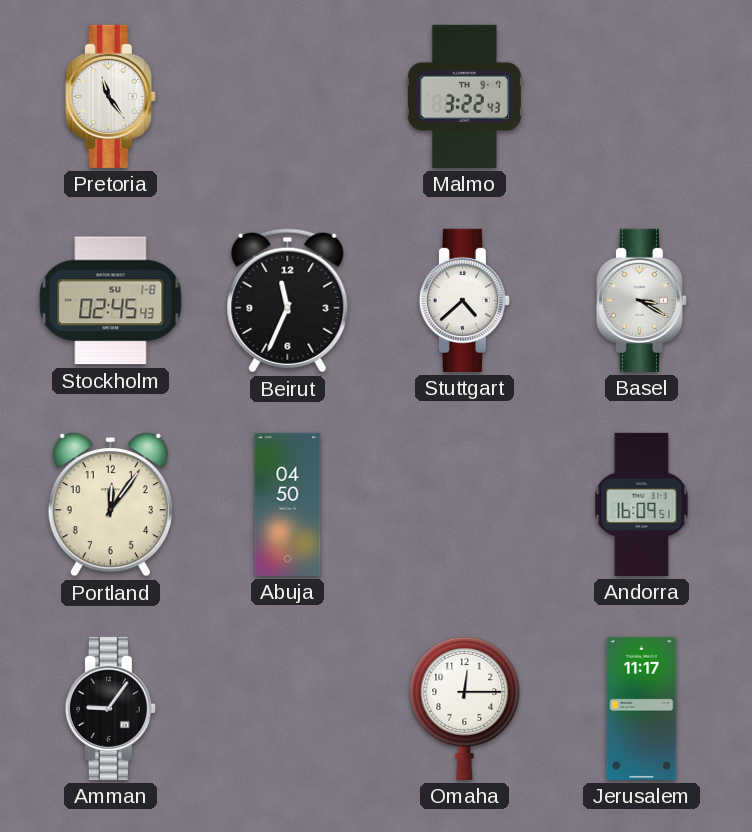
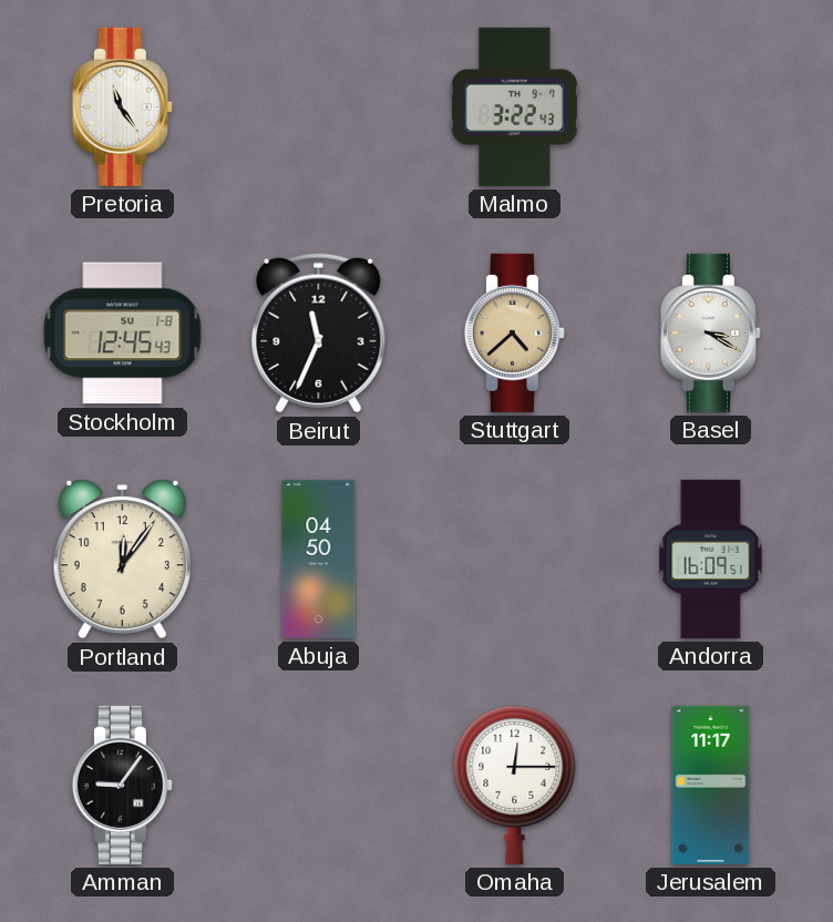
Stockholm: 02:45 -> 12:45
Stuttgart dial: white -> champagne
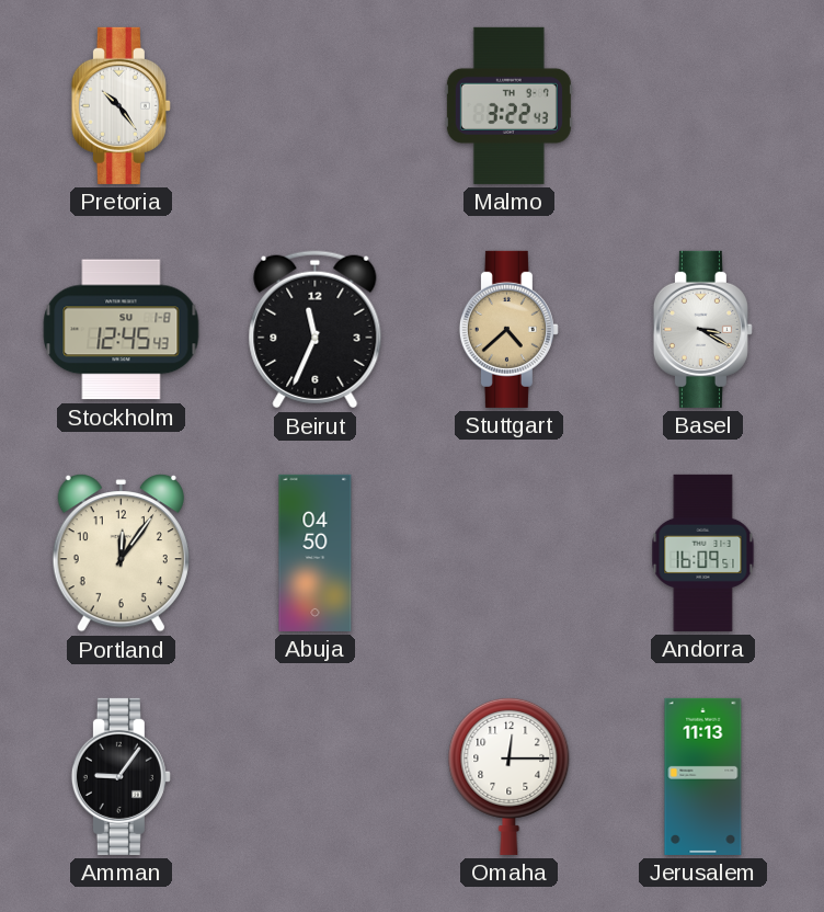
Pretoria: 11:24 -> 10:24
Jerusalem: 11:17 -> 11:13
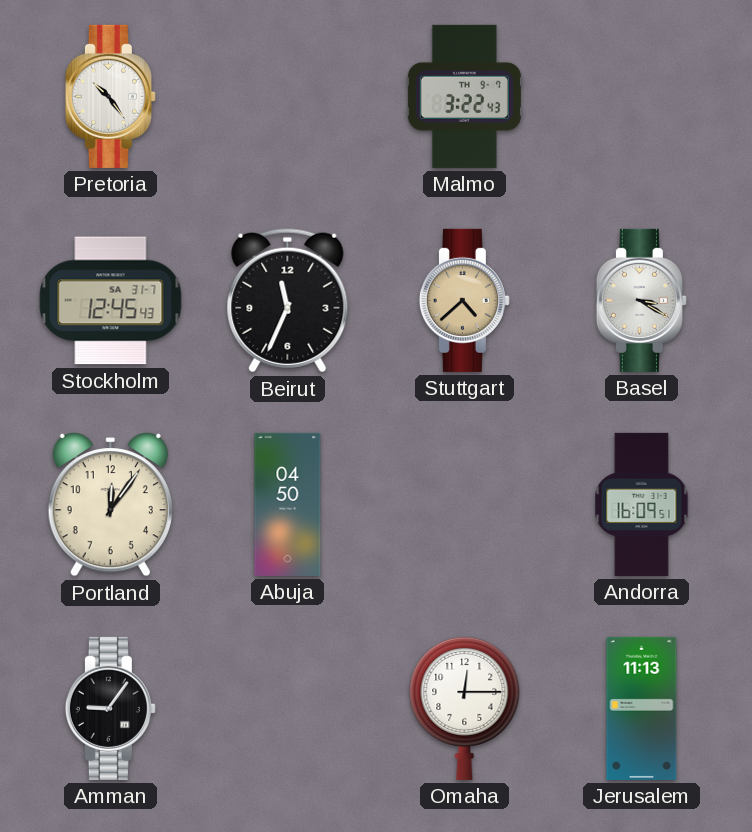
Stockholm date: SU 1-8 -> SA 31-7
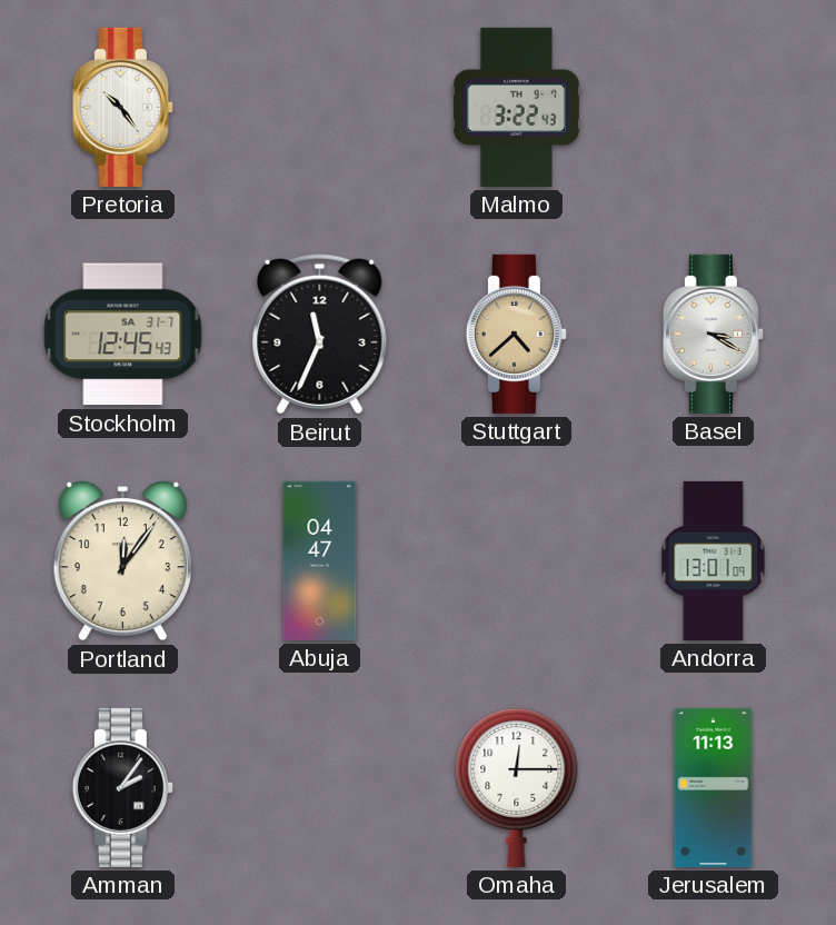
Abuja: 04:50 -> 04:47
Andorra: 16:09 -> 13:01
Amman: 9:06 -> 2:06
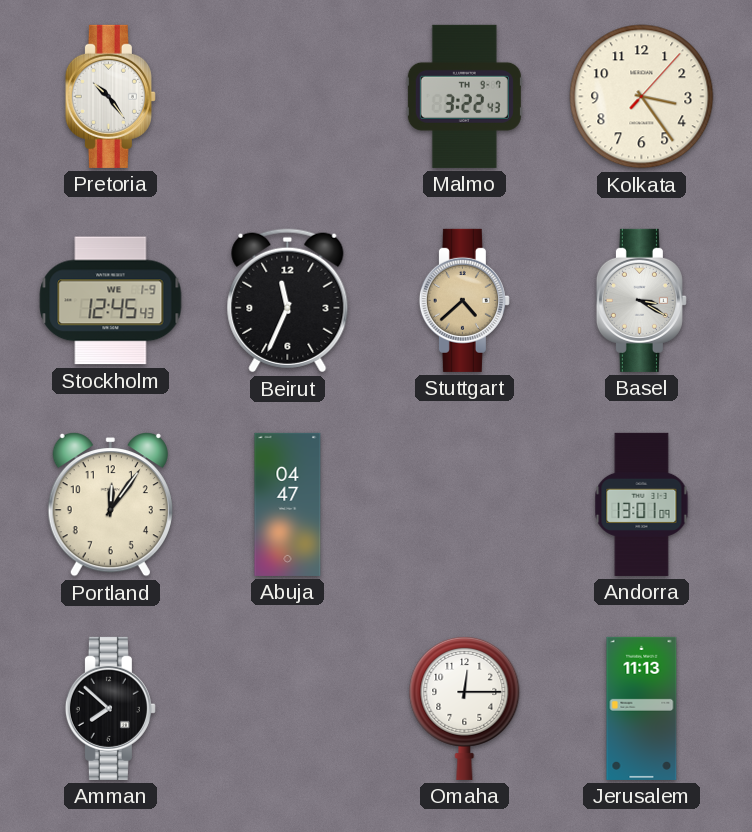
Kolkata: none -> 3:24
Stockholm date: SA 31-7 -> WE 1-9
Amman: 2:06 -> 7:52
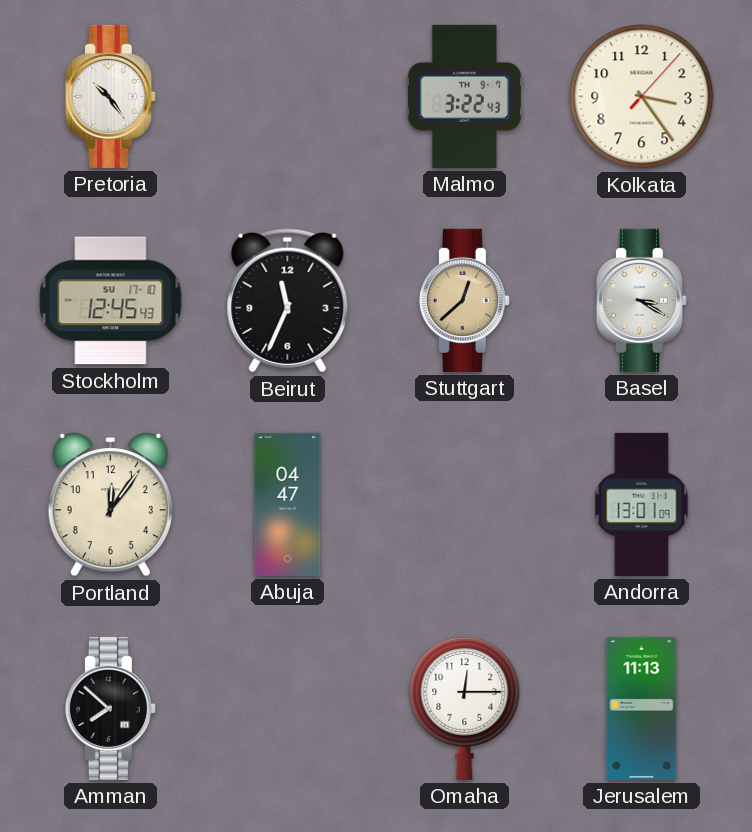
Stockholm date: WE 1-9 -> SU 17-10
Stuttgart: 4:38 -> 12:38
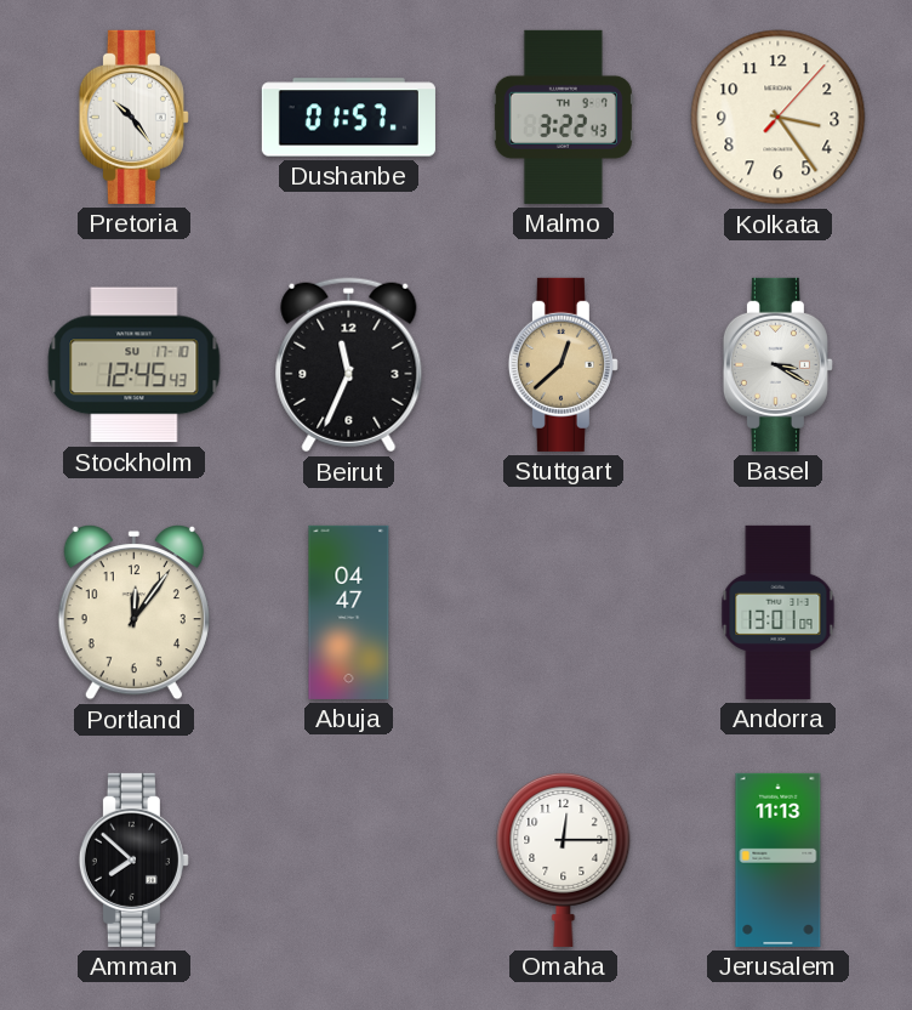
Dushanbe: none -> 01:57
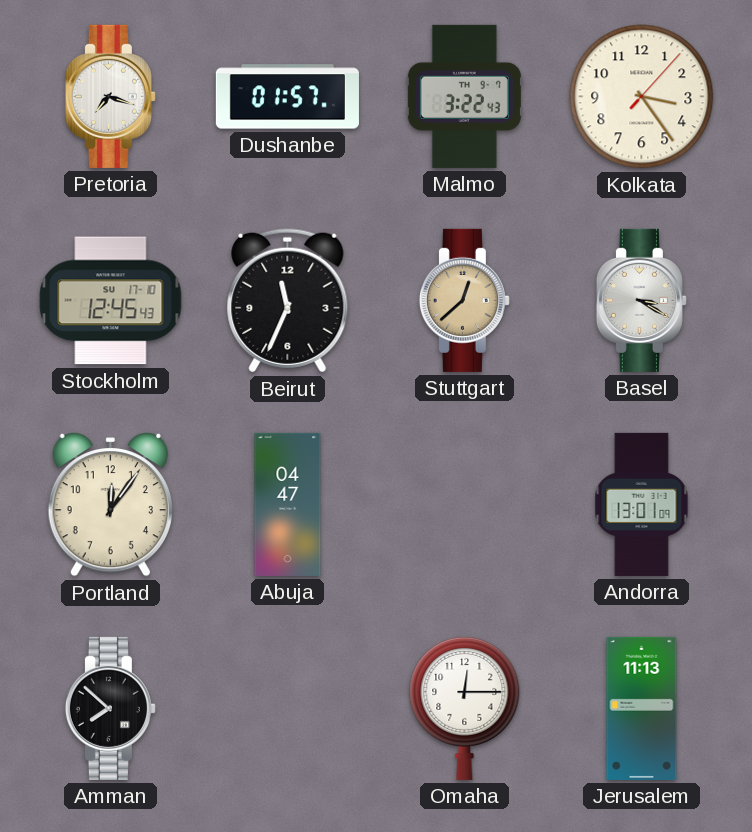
Pretoria: 10:24 -> 7:18
